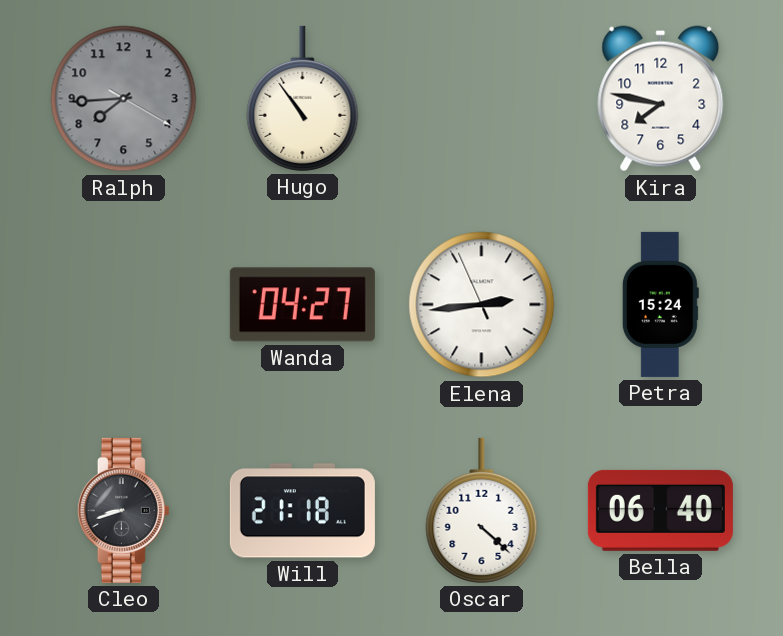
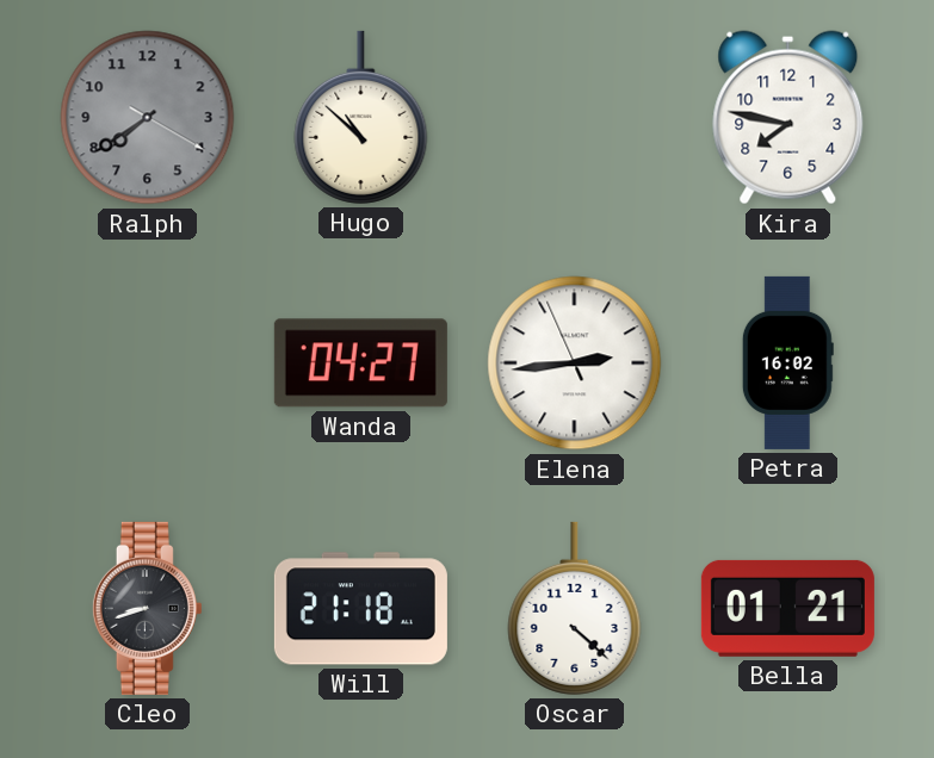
Ralph: 7:44 -> 7:39
Hugo: 10:54 -> 10:52
Petra: 15:24 -> 16:02
Bella: 06:40 -> 01:21
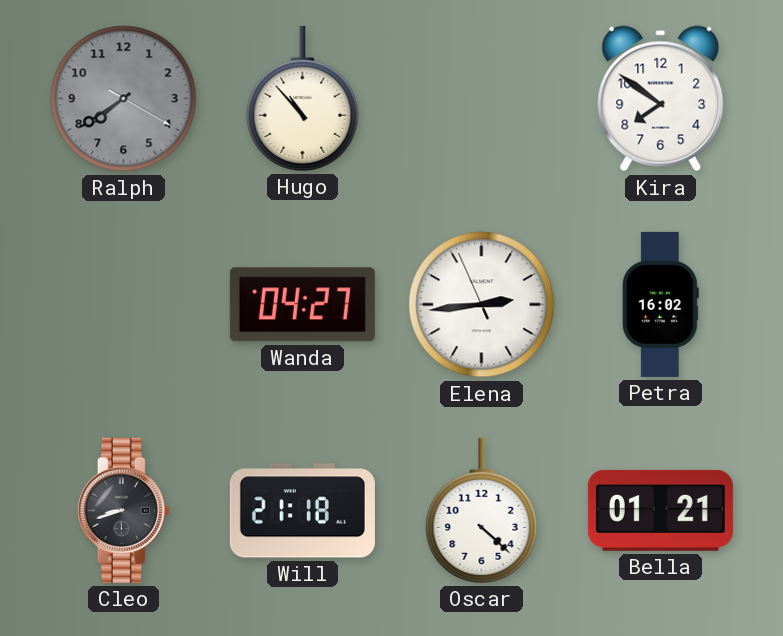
Hugo: 10:52 -> 10:53
Kira: 7:47 -> 7:51
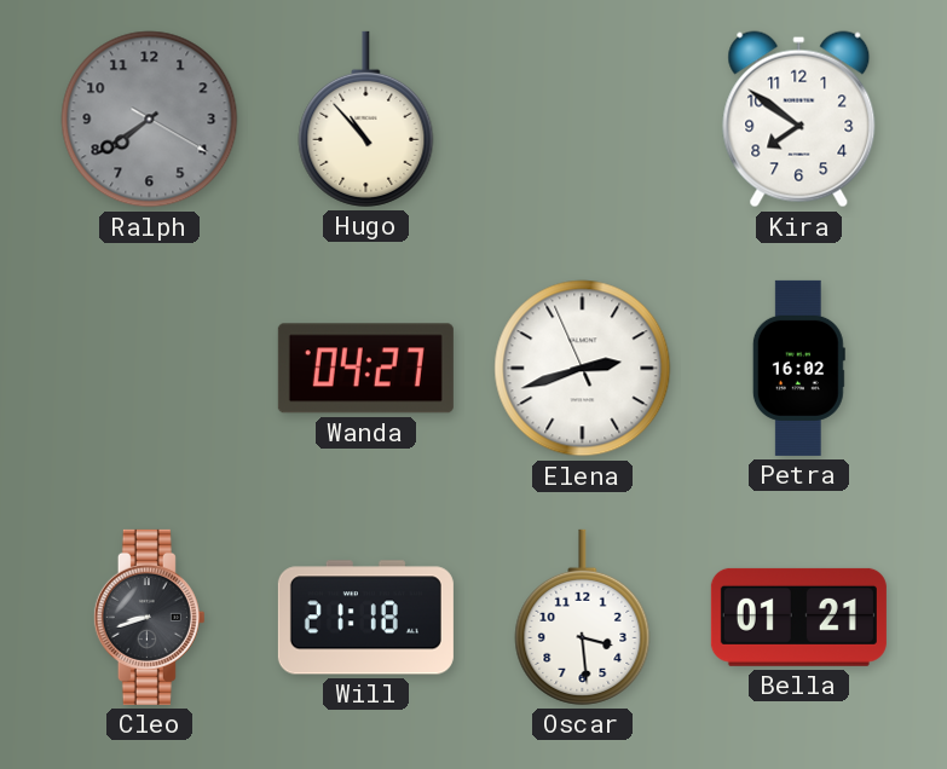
Elena: 2:43 -> 2:41
Oscar: 4:22 -> 3:29
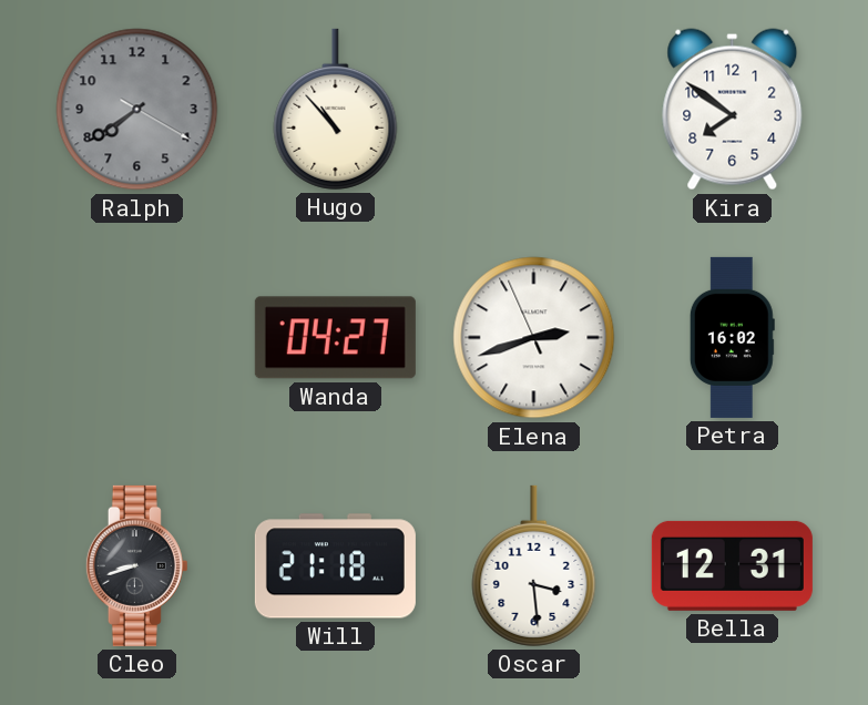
Bella: 01:21 -> 12:31
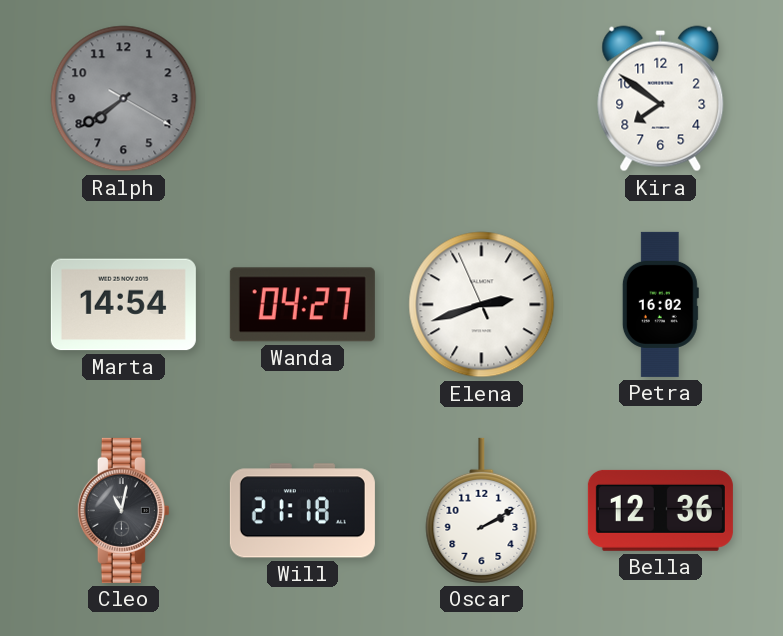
Hugo: 10:53 -> none
Marta: none -> 14:54
Cleo: 8:42 -> 11:02
Oscar: 3:29 -> 2:10
Bella: 12:31 -> 12:36
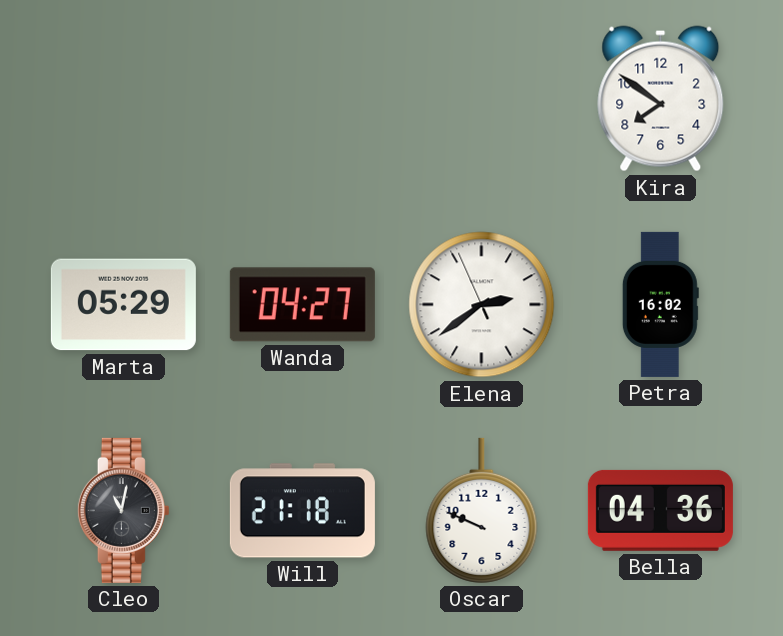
Ralph: 7:39 -> none
Marta: 14:54 -> 05:29
Elena: 2:41 -> 2:38
Oscar: 2:10 -> 9:49
Bella: 12:36 -> 04:36
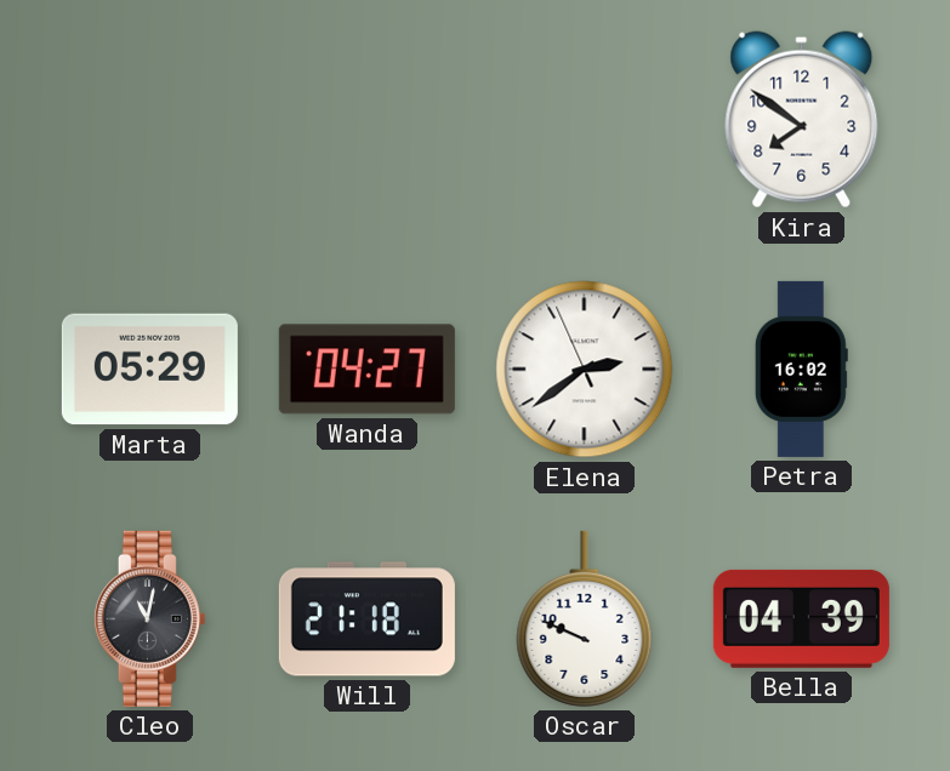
Bella: 04:36 -> 04:39
